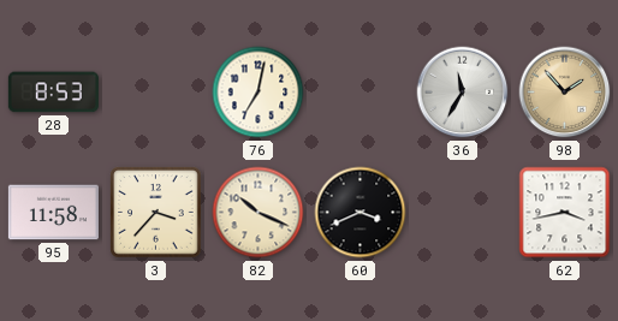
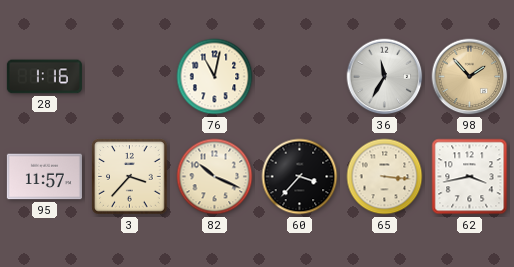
28: 8:53 -> 1:16
76: 7:02 -> 11:02
95: 11:58 -> 11:57
60: 3:41 -> 3:37
65: none -> 3:16
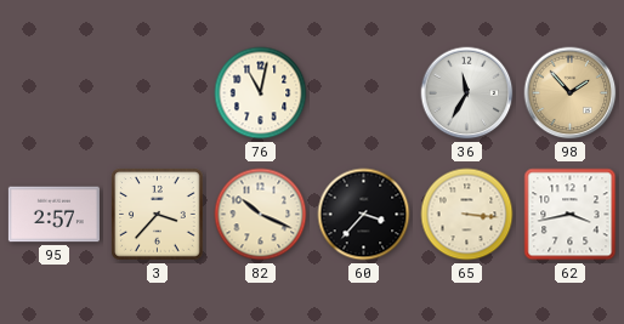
28: 1:16 -> none
95: 11:57 -> 2:57
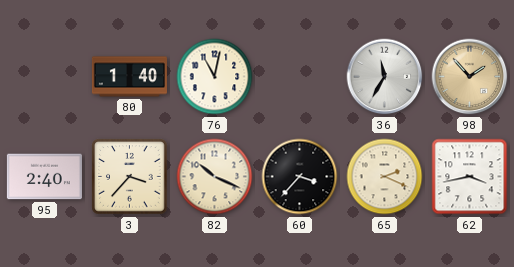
80: none -> 1:40
95: 2:57 -> 2:40
65: 3:16 -> 2:19
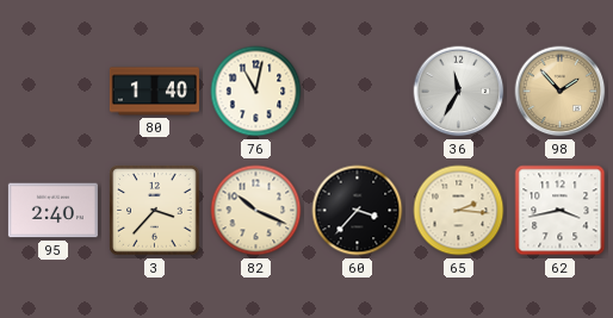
65: 2:19 -> 2:16
